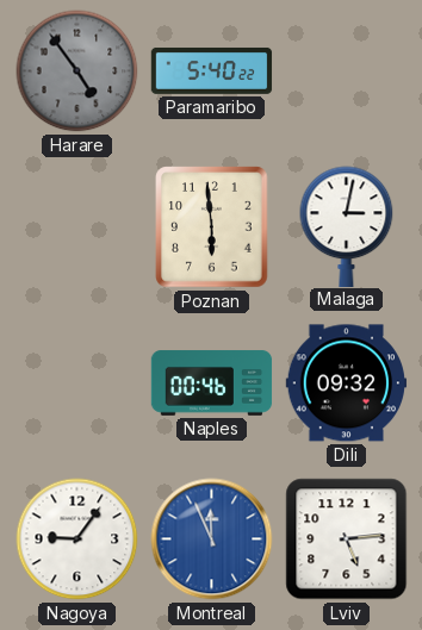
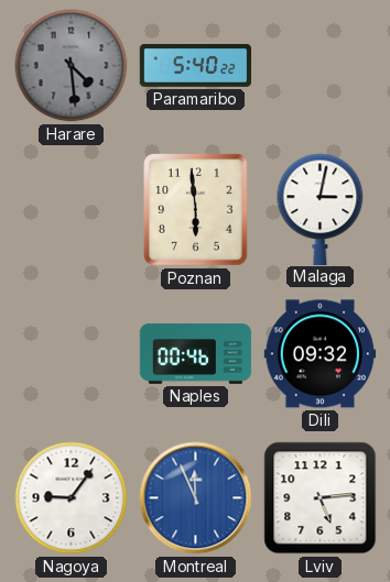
Harare: 4:54 -> 4:29
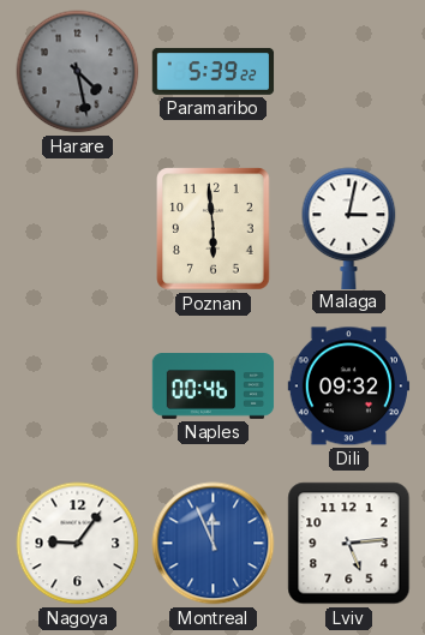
Harare: 4:29 -> 4:28
Paramaribo: 5:40 -> 5:39
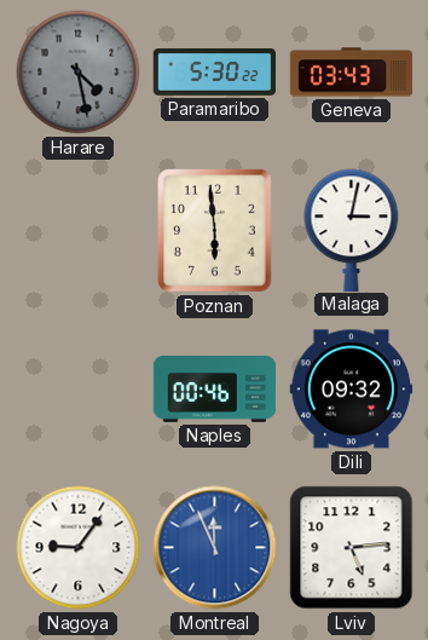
Paramaribo: 5:39 -> 5:30
Geneva: none -> 03:43
